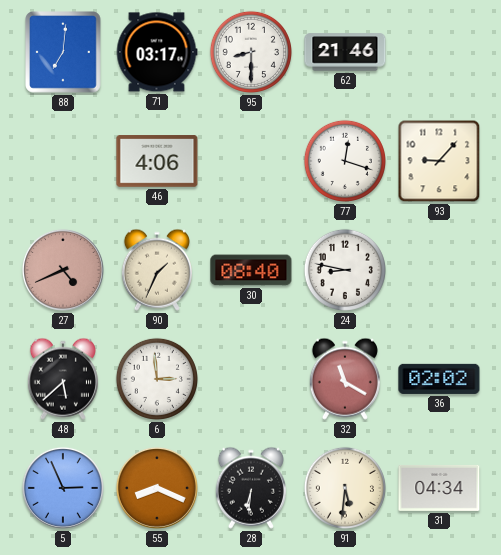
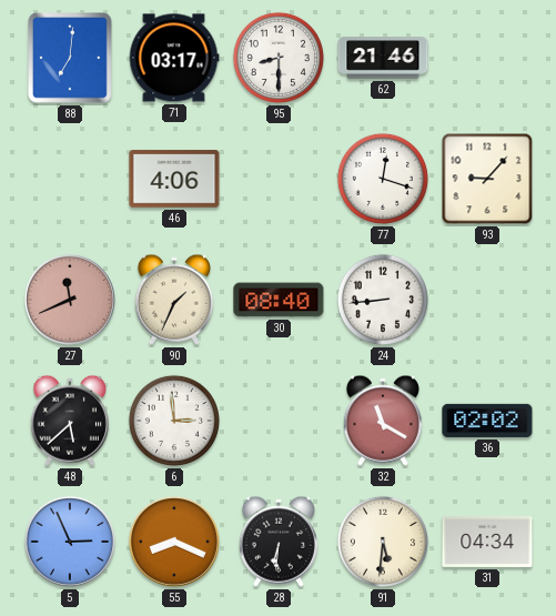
27: 4:41 -> 11:41
24: 8:47 -> 8:44
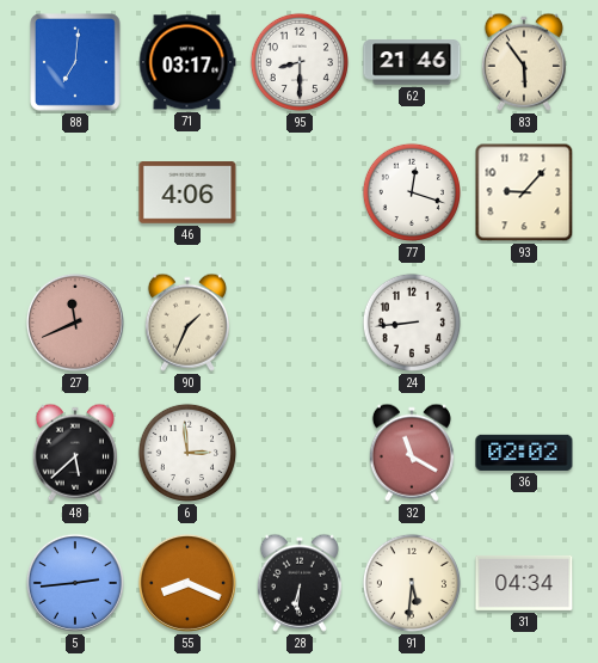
83: none -> 5:54
30: 08:40 -> none
5: 2:56 -> 2:44
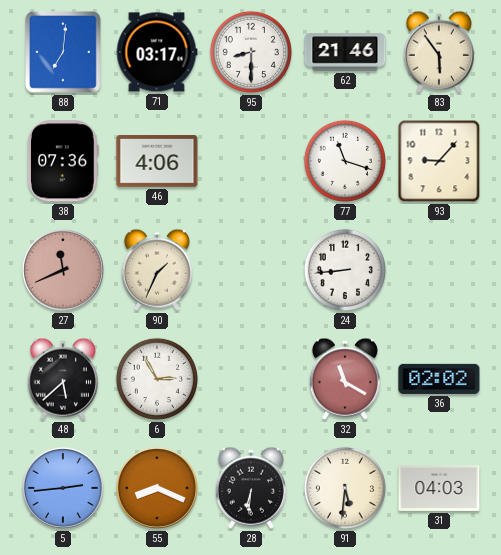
38: none -> 07:36
77: 12:18 -> 11:18
6: 2:59 -> 2:55
31: 04:34 -> 04:03
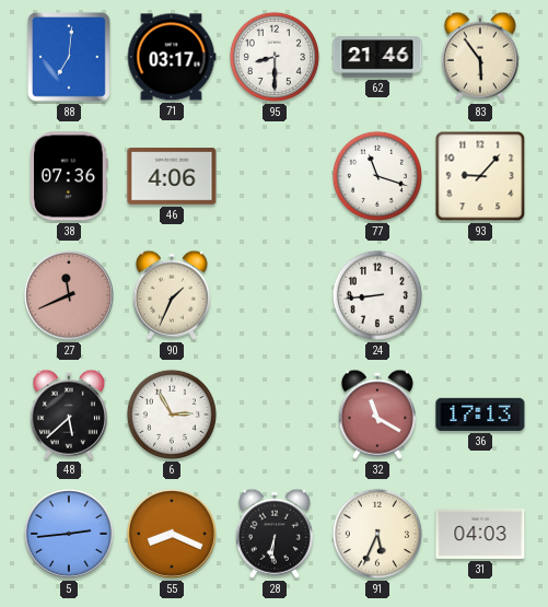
36: 02:02 -> 17:13
91: 5:31 -> 5:34
